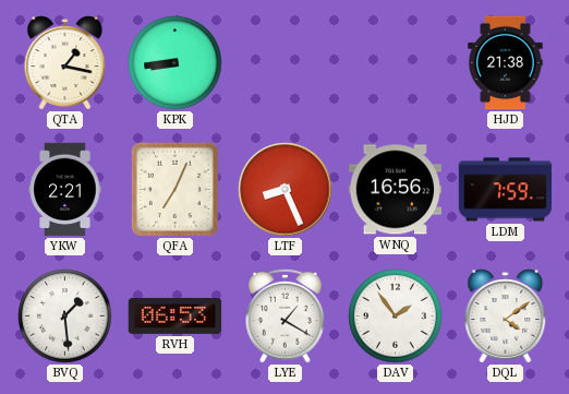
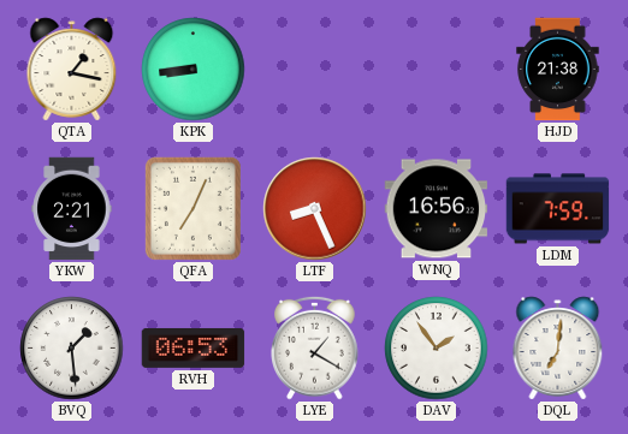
DQL: 4:09 -> 7:01
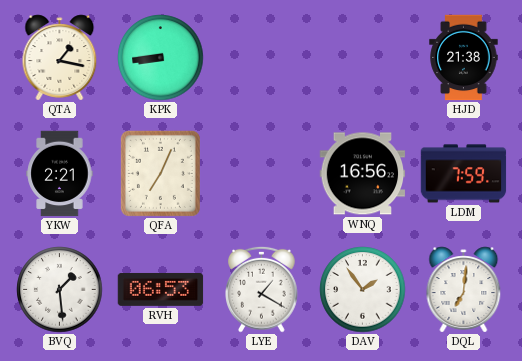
LTF: 8:26 -> none
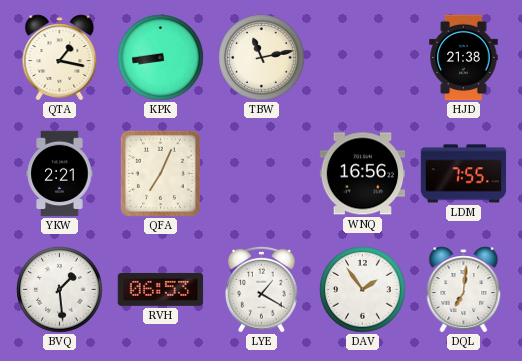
TBW: none -> 11:13
LDM: 7:59 -> 7:55
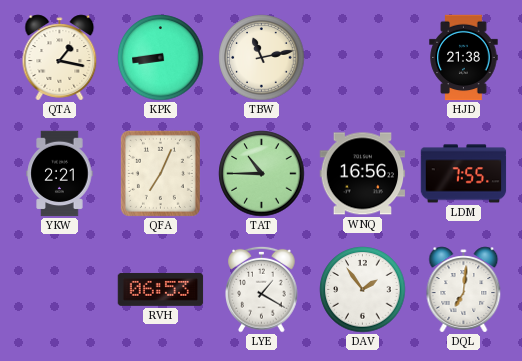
TAT: none -> 10:45
BVQ: 1:29 -> none
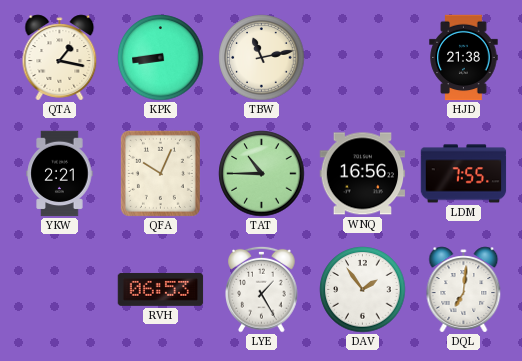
QFA: 7:04 -> 10:04
LYE: 1:20 -> 1:25
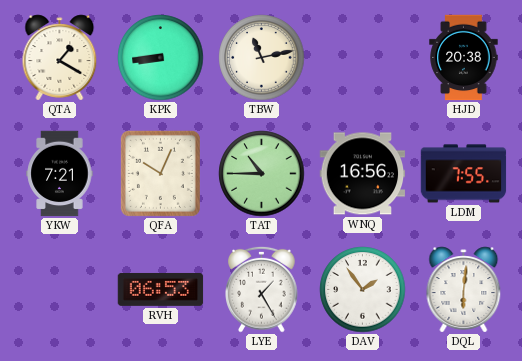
QTA: 1:17 -> 1:20
HJD: 21:38 -> 20:38
YKW: 2:21 -> 7:21
DQL: 7:01 -> 6:01
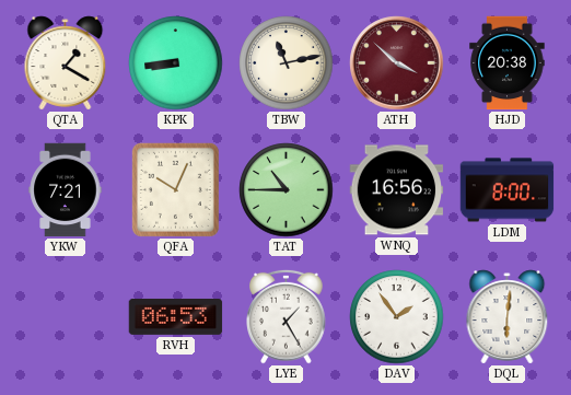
ATH: none -> 3:52
LDM: 7:55 -> 8:00
